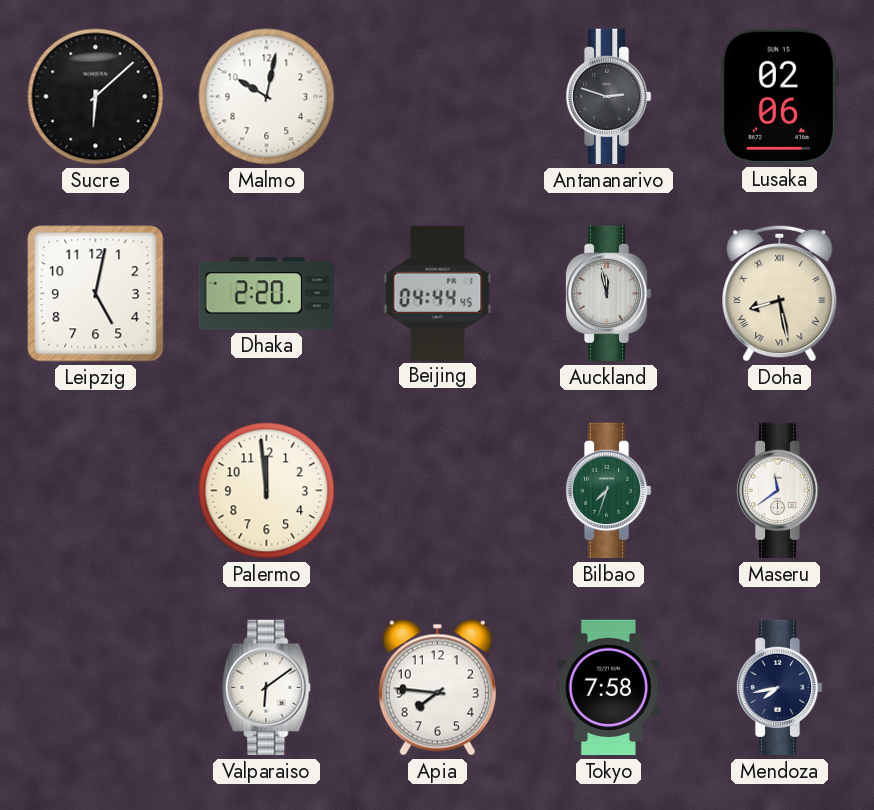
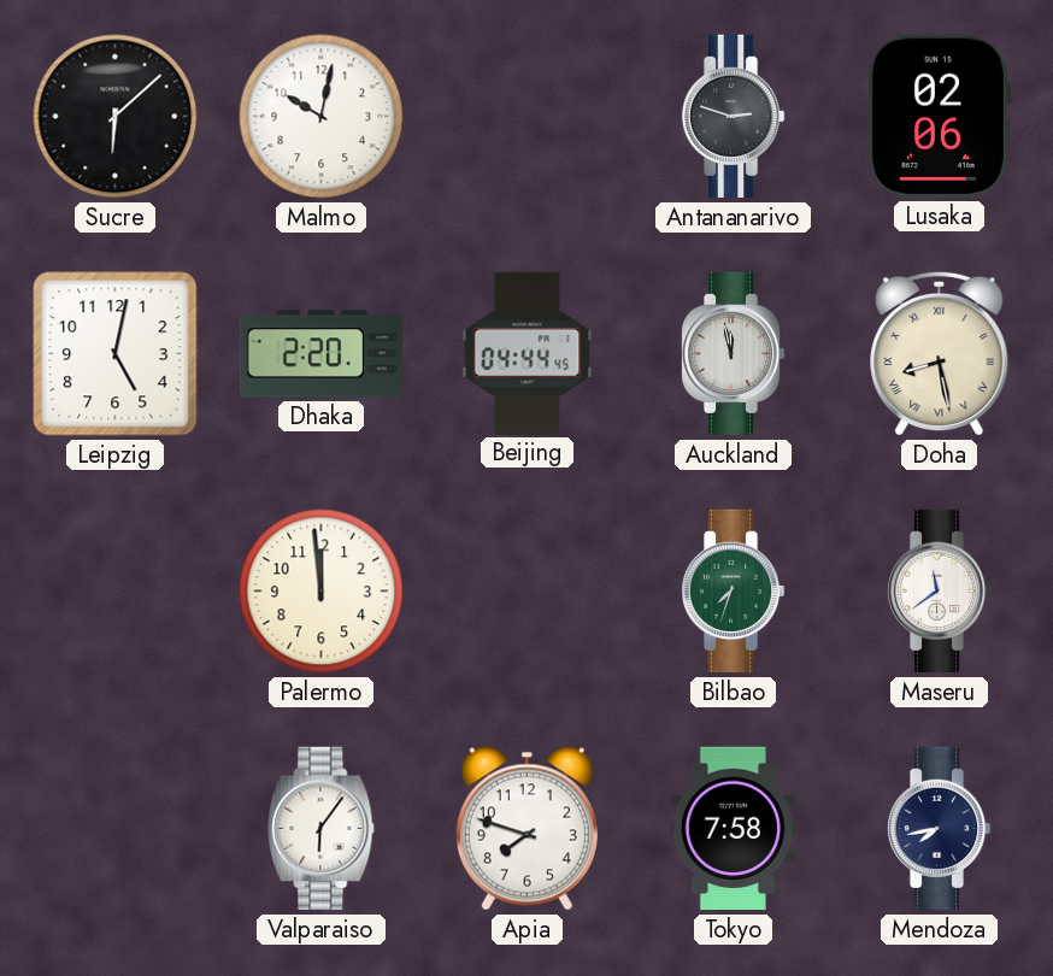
Valparaiso: 6:09 -> 6:06
Apia: 7:46 -> 7:48
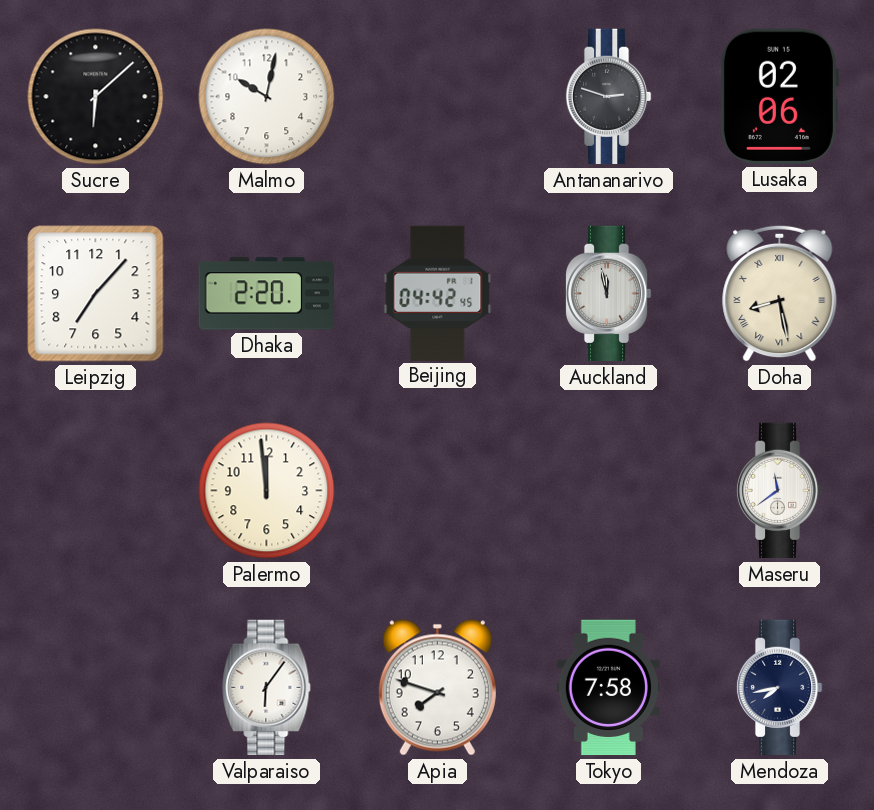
Leipzig: 5:02 -> 7:07
Beijing: 04:44 -> 04:42
Bilbao: 7:33 -> none
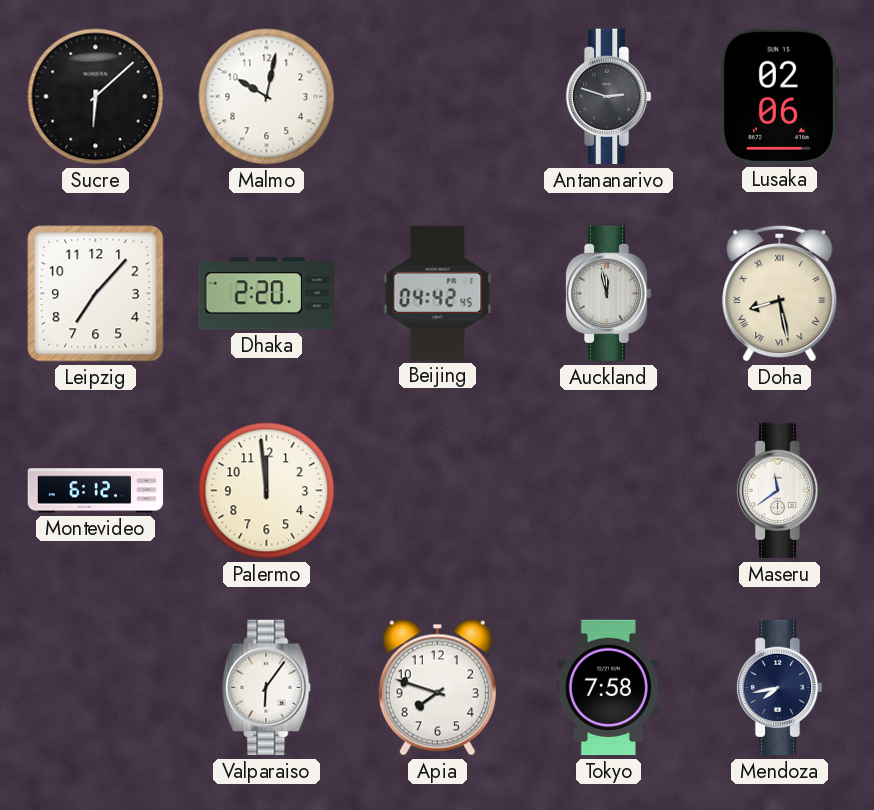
Montevideo: none -> 6:12
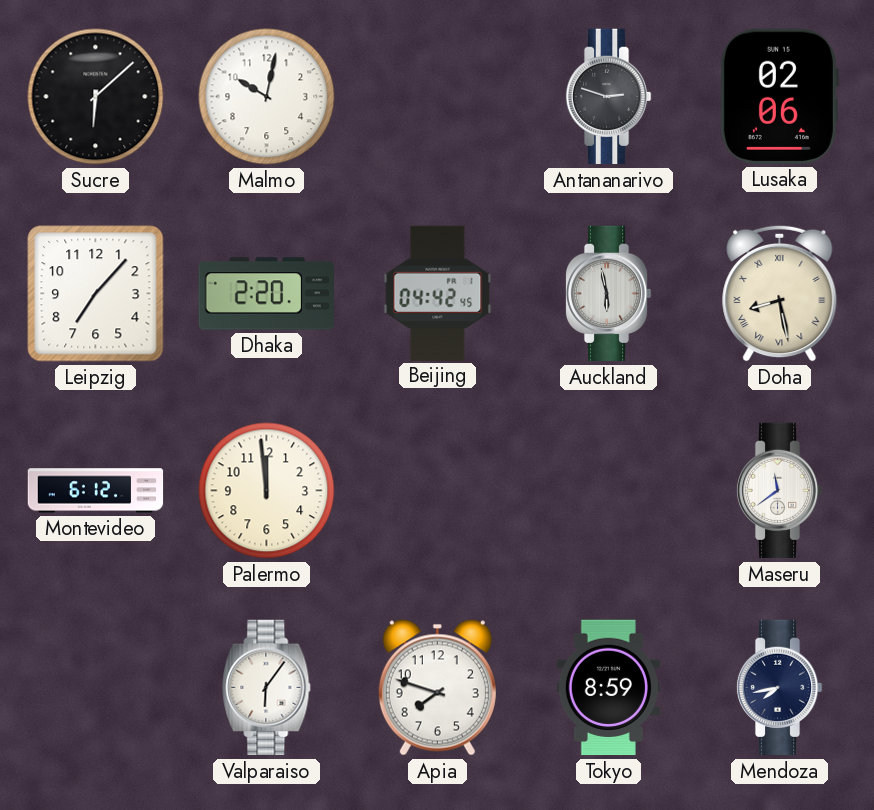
Auckland: 11:58 -> 5:58
Tokyo: 7:58 -> 8:59
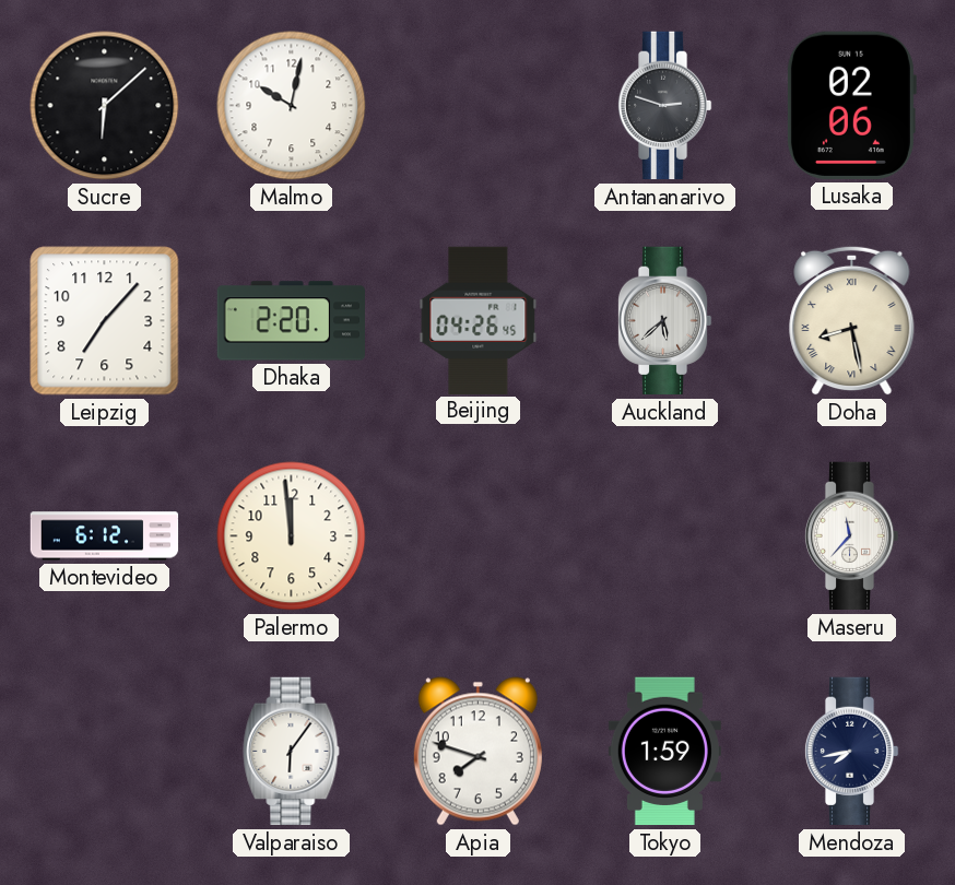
Beijing: 04:42 -> 04:26
Auckland: 5:58 -> 5:38
Maseru: 11:39 -> 11:37
Tokyo: 8:59 -> 1:59
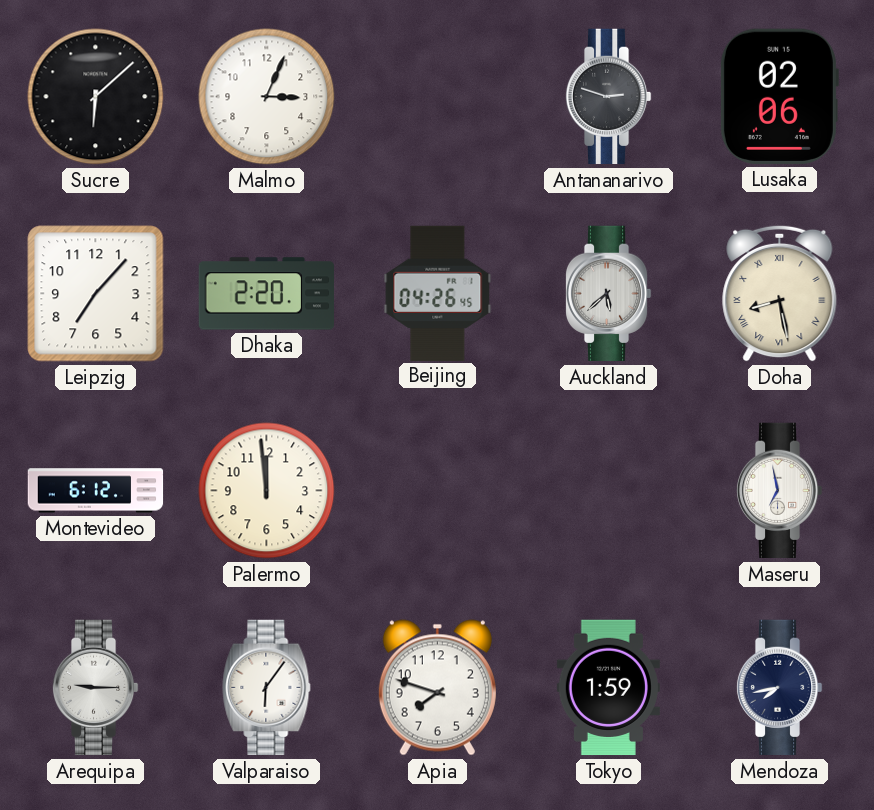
Malmo: 10:02 -> 3:04
Maseru: 11:37 -> 6:58
Arequipa: none -> 9:15
